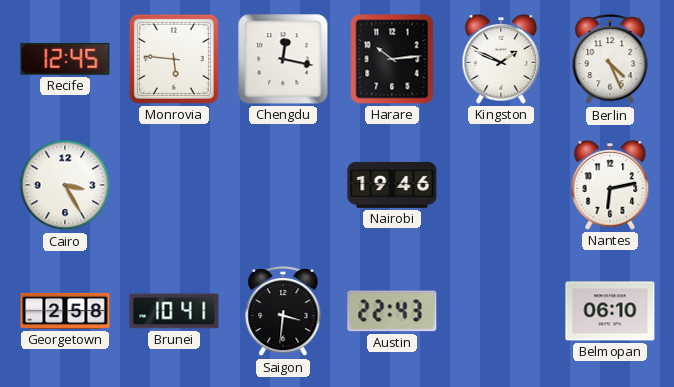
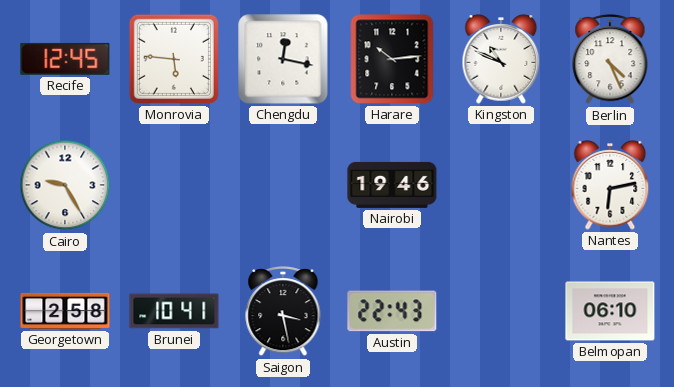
Kingston: 1:49 -> 10:49
Cairo: 3:25 -> 9:25
Saigon: 3:31 -> 3:28
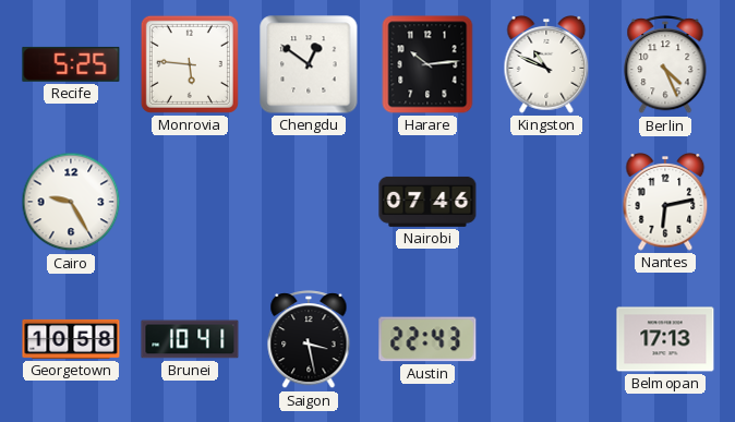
Recife: 12:45 -> 5:25
Chengdu: 12:17 -> 12:51
Nairobi: 19:46 -> 07:46
Georgetown: 2:58 -> 10:58
Belmopan: 06:10 -> 17:13
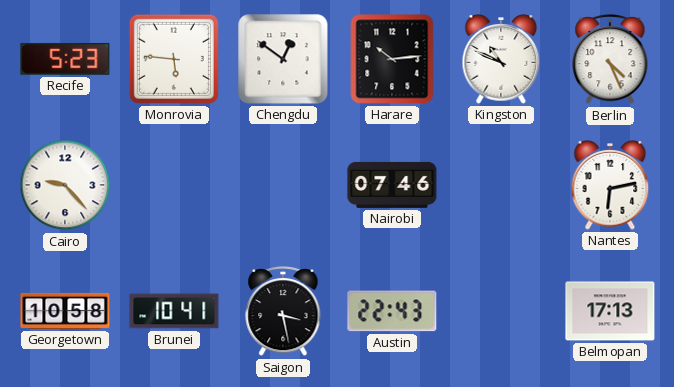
Recife: 5:25 -> 5:23
Cairo: 9:25 -> 9:23
